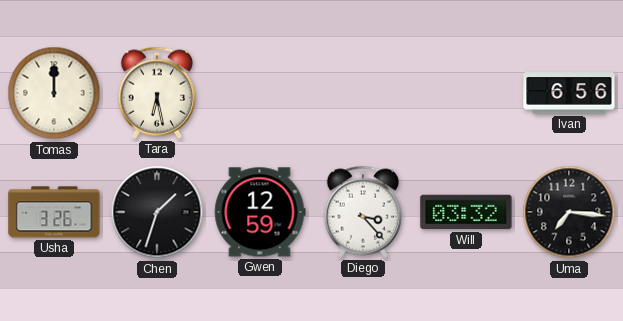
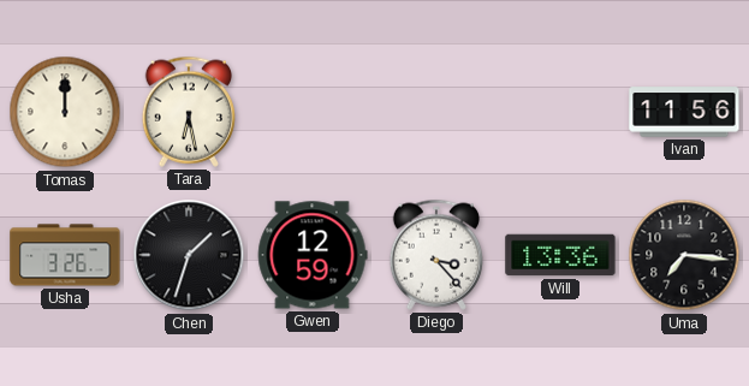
Ivan: 6:56 -> 11:56
Will: 03:32 -> 13:36
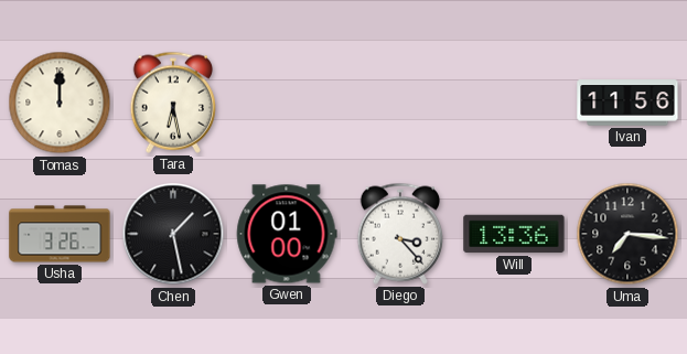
Chen: 1:33 -> 1:28
Gwen: 12:59 -> 01:00
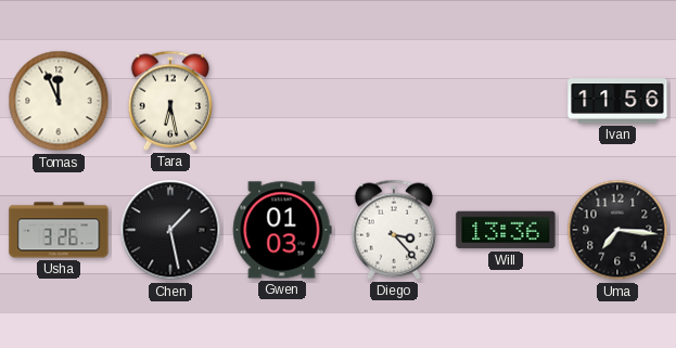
Tomas: 12:00 -> 11:56
Gwen: 01:00 -> 01:03
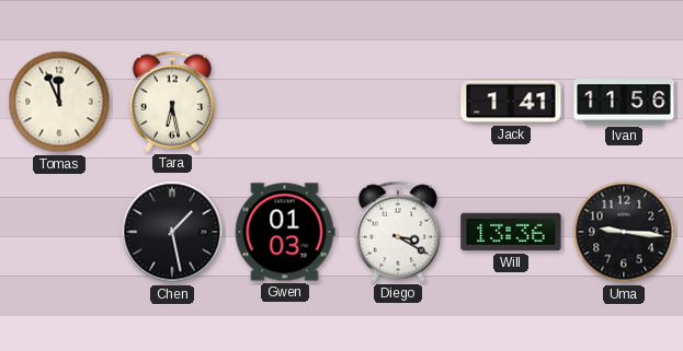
Jack: none -> 1:41
Usha: 3:26 -> none
Diego: 3:23 -> 3:20
Uma: 7:16 -> 9:16
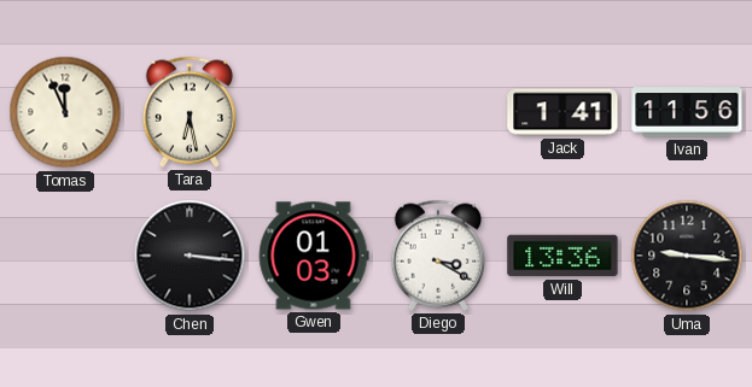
Chen: 1:28 -> 3:16
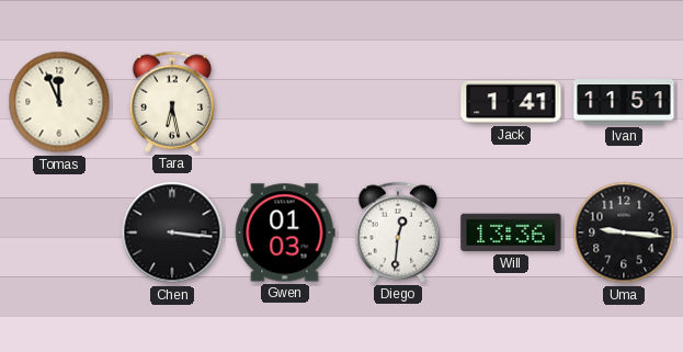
Ivan: 11:56 -> 11:51
Diego: 3:20 -> 12:31
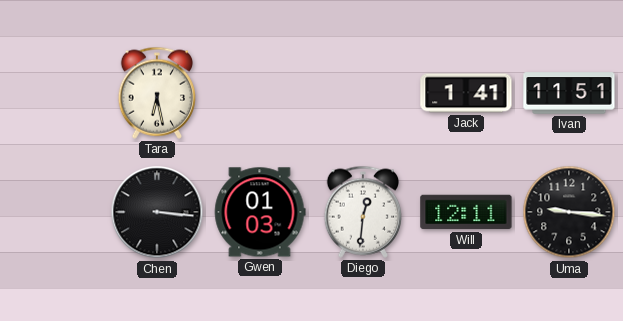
Tomas: 11:56 -> none
Will: 13:36 -> 12:11
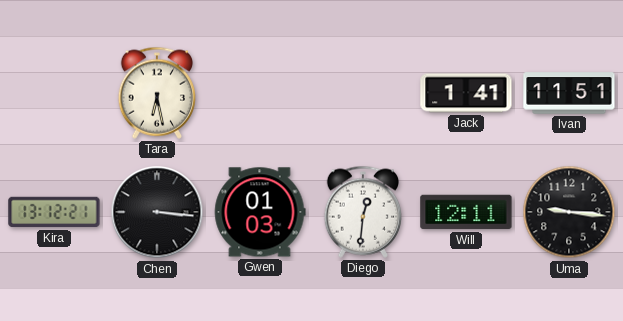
Kira: none -> 13:12
